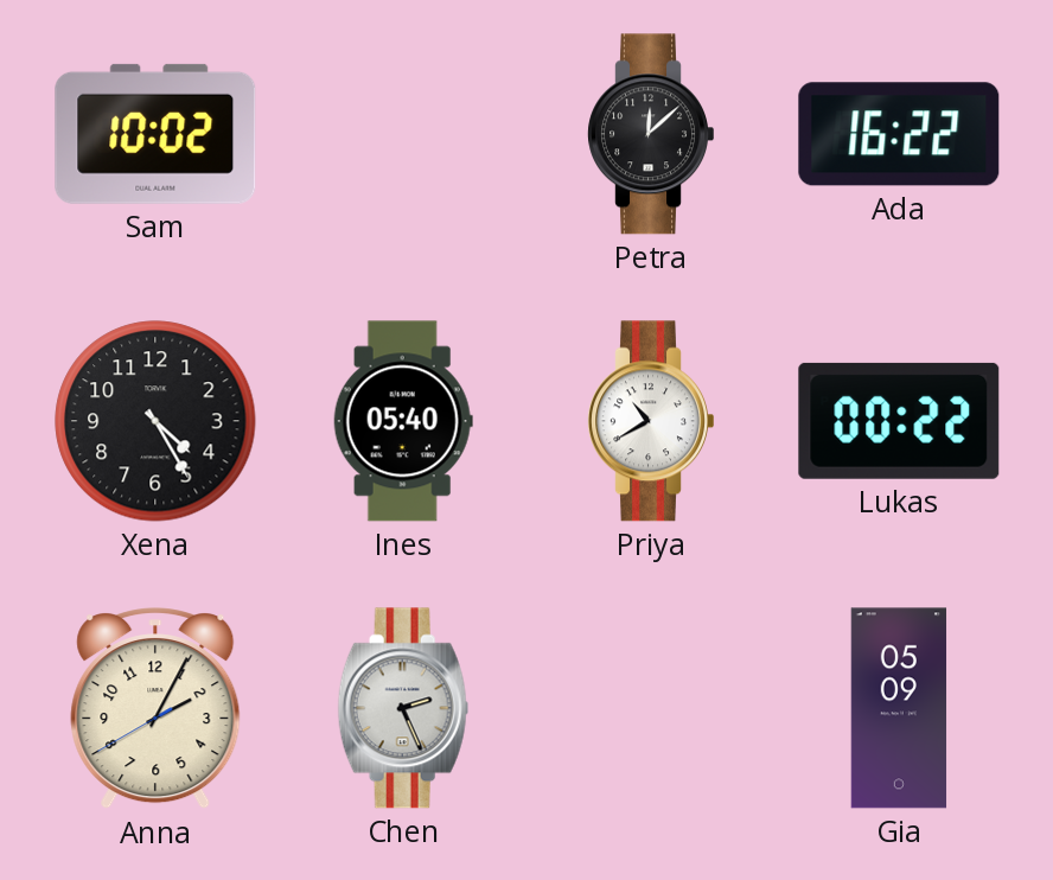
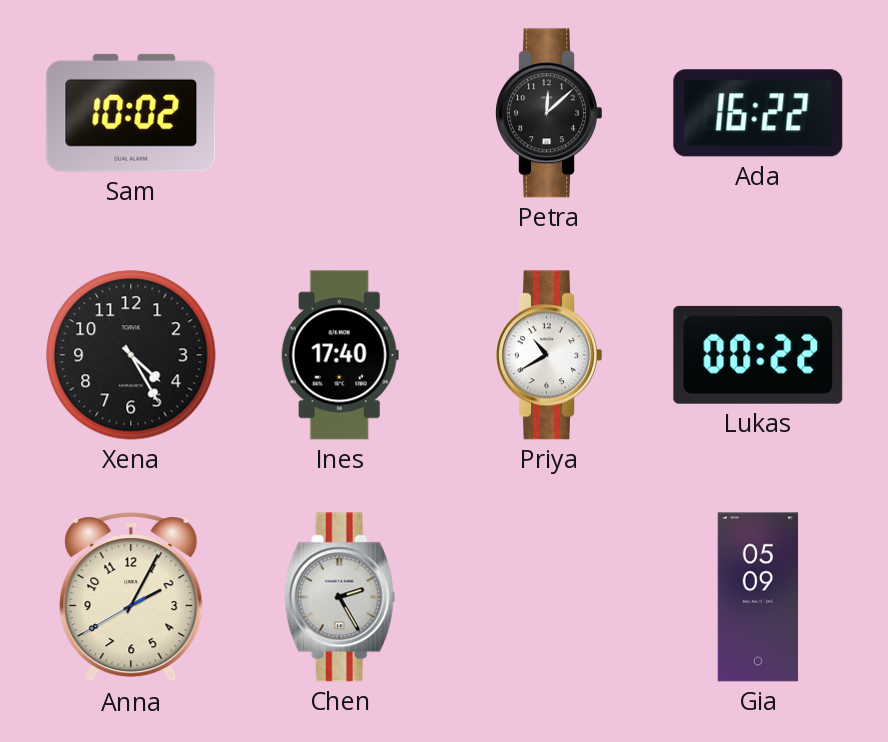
Ines: 05:40 -> 17:40
Chen: 2:26 -> 2:25
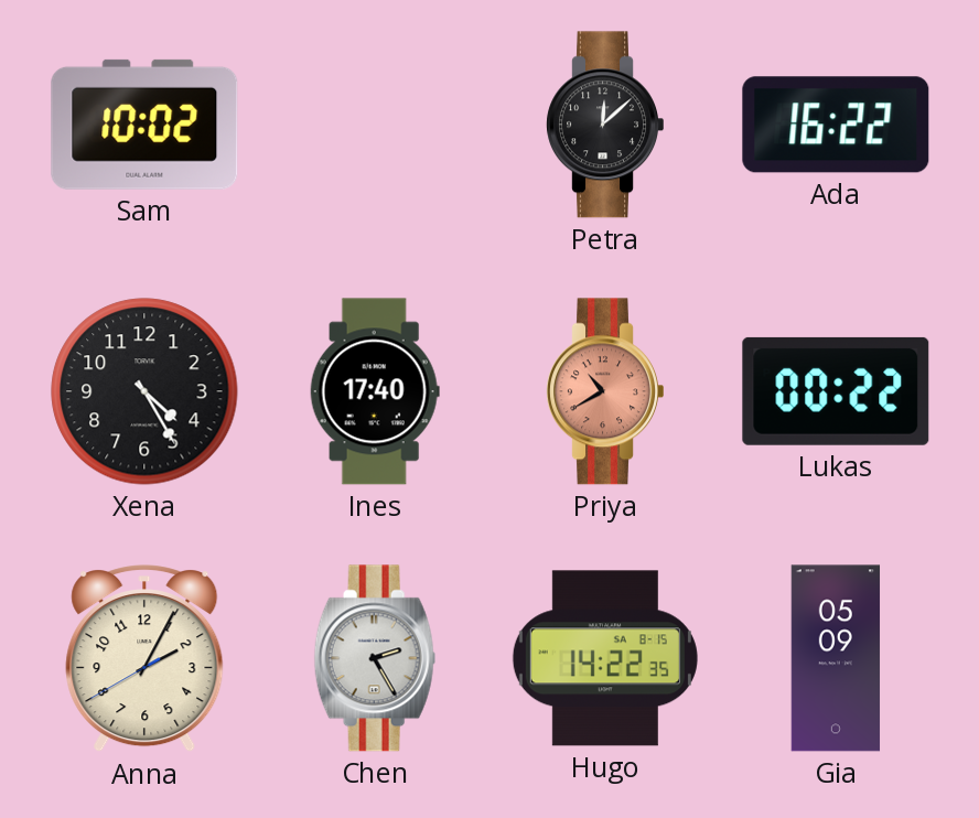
Priya dial: white -> salmon
Hugo: none -> 14:22
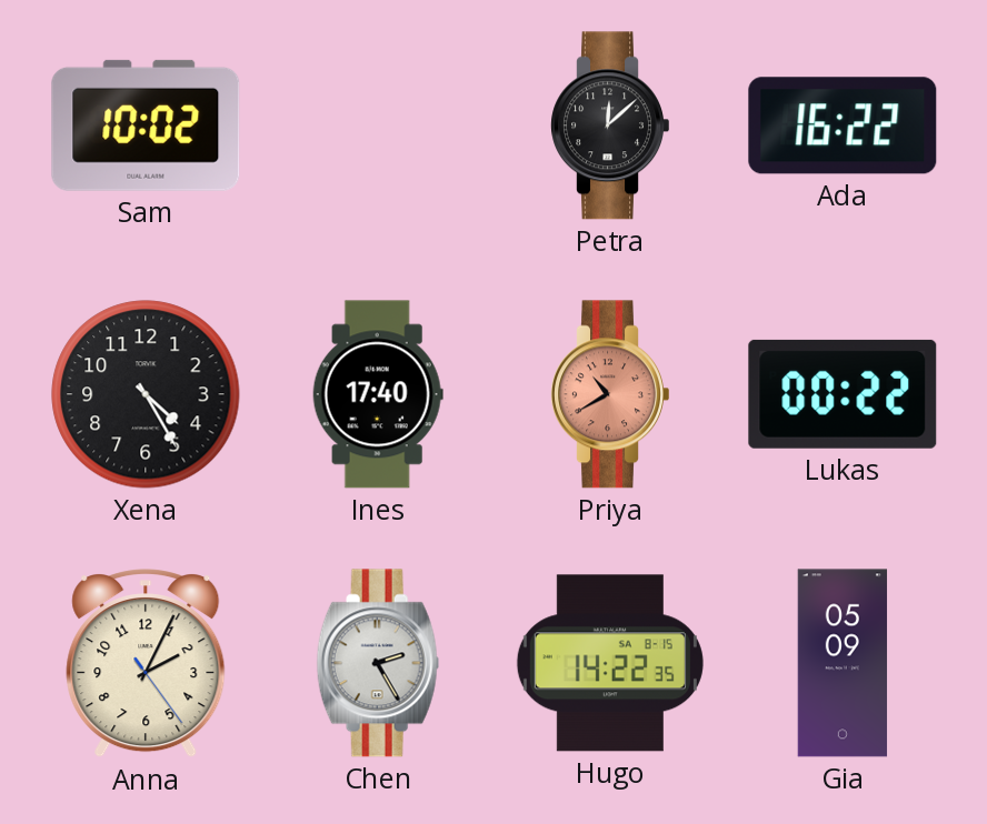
Anna: 2:04:40 -> 2:04:24
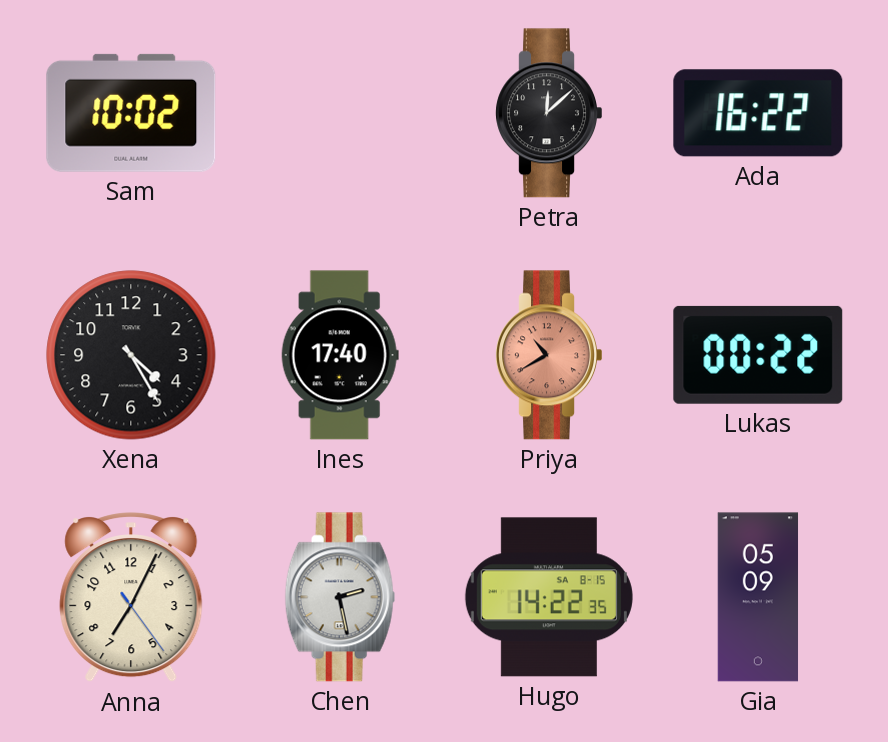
Anna: 2:04 -> 7:04
Chen: 2:25 -> 2:28
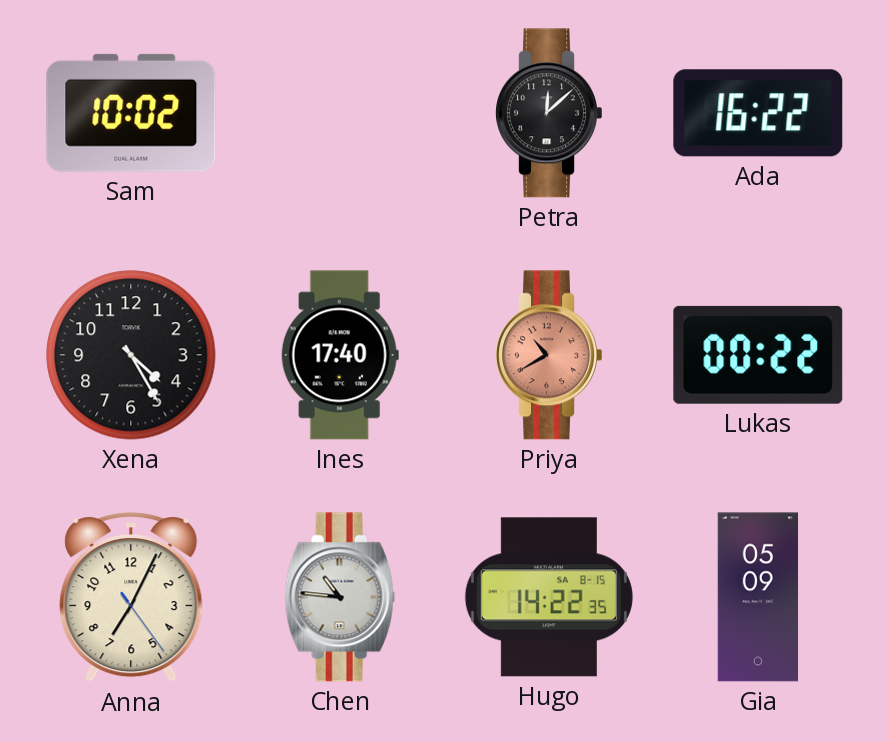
Chen: 2:28 -> 10:46
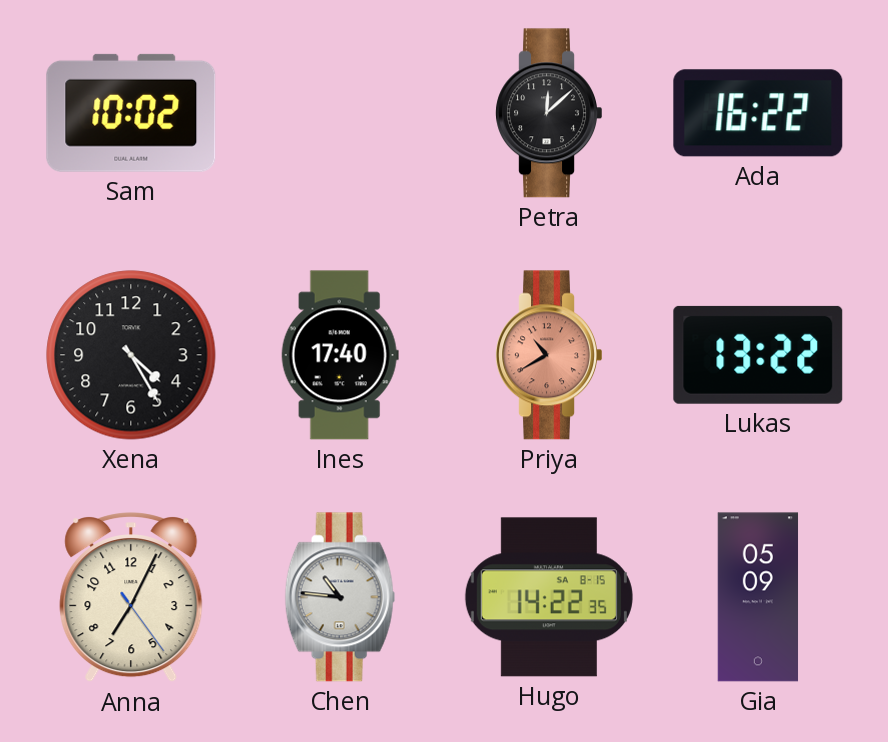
Lukas: 00:22 -> 13:22
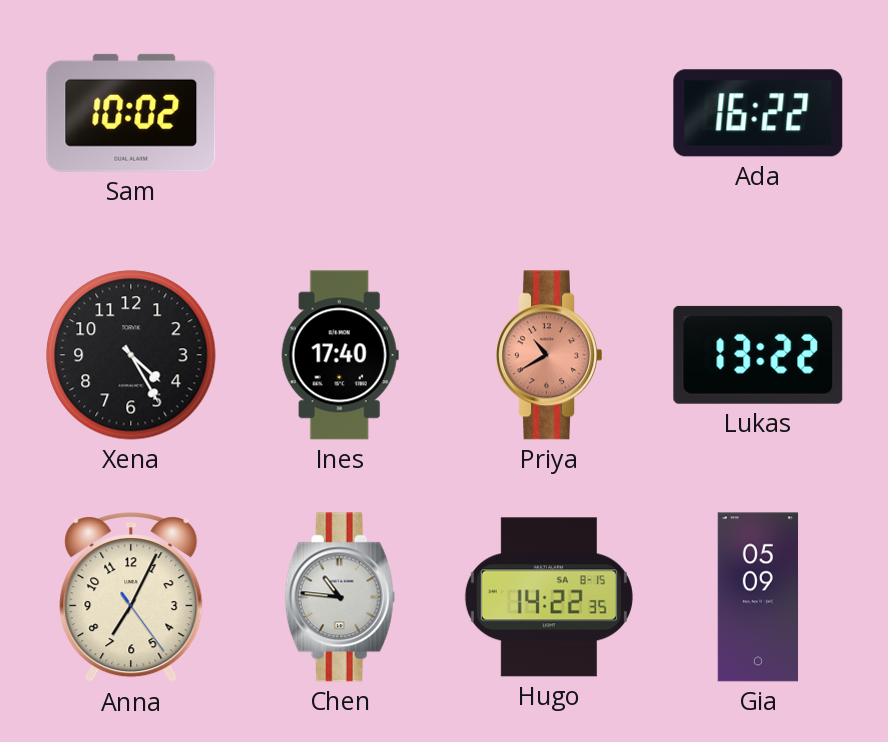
Petra: 12:08 -> none
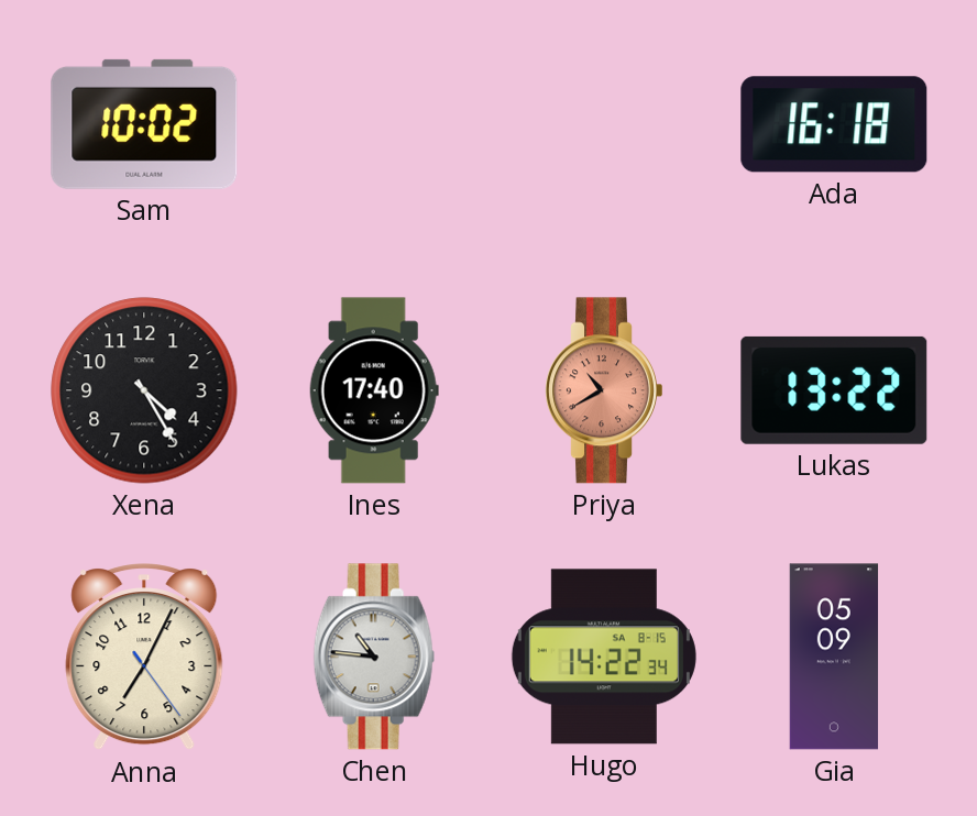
Ada: 16:22 -> 16:18
Hugo: 14:22:35 -> 14:22:34
